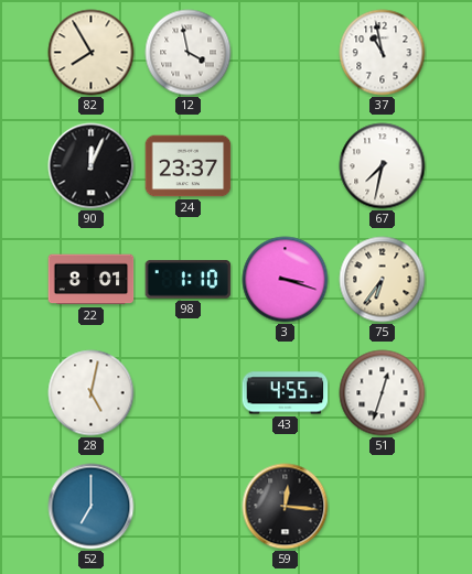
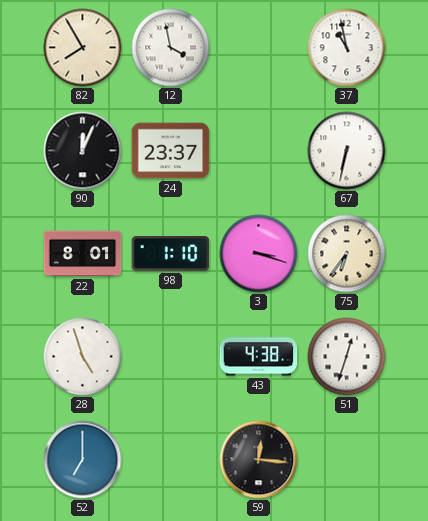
67: 7:32 -> 6:32
28: 5:02 -> 4:57
43: 4:55 -> 4:38
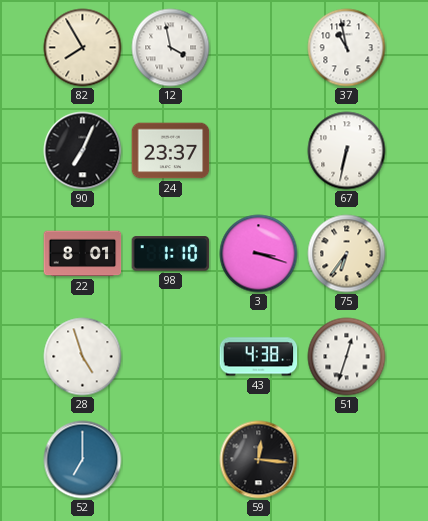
90: 12:04 -> 7:04
